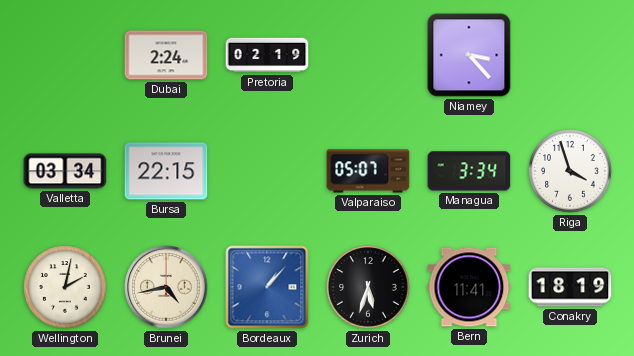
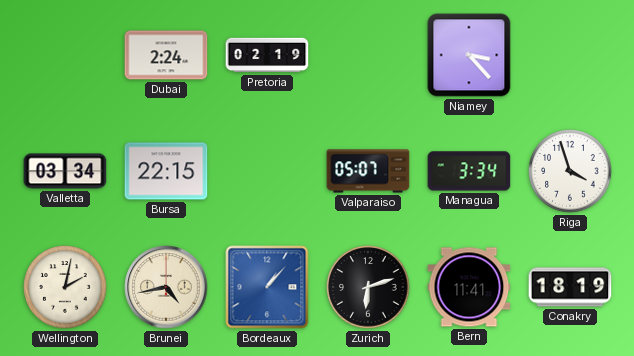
Zurich: 5:33 -> 6:12
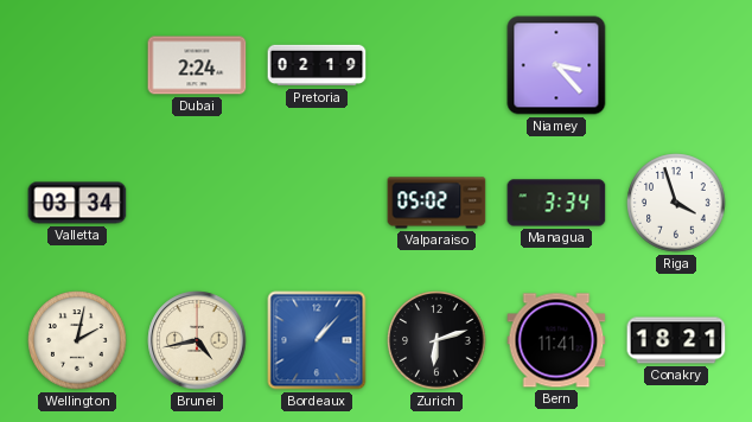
Bursa: 22:15 -> none
Valparaiso: 05:07 -> 05:02
Conakry: 18:19 -> 18:21
